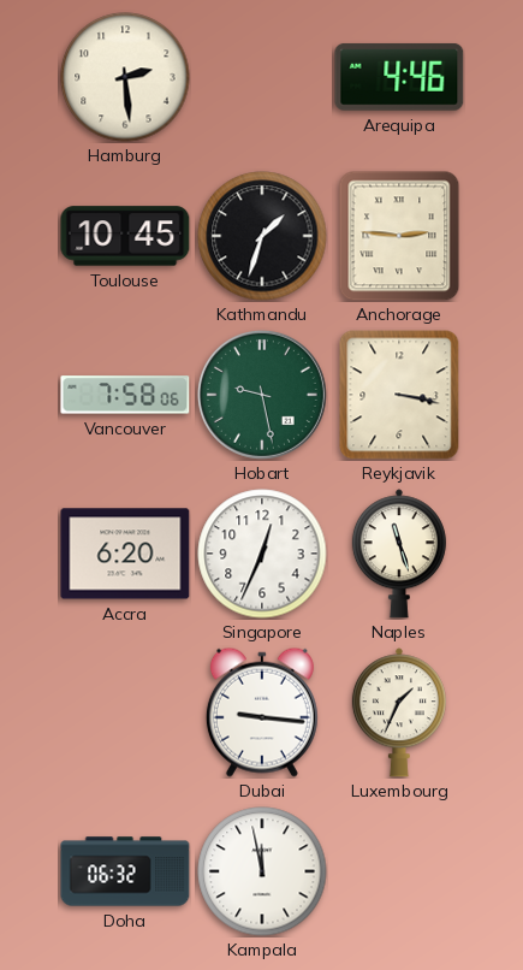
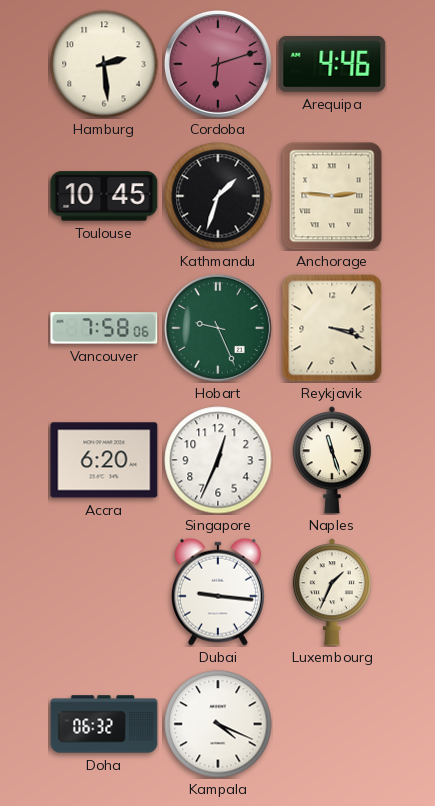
Cordoba: none -> 6:12
Hobart: 9:28 -> 9:26
Reykjavik: 3:17 -> 3:18
Kampala: 11:58 -> 4:19
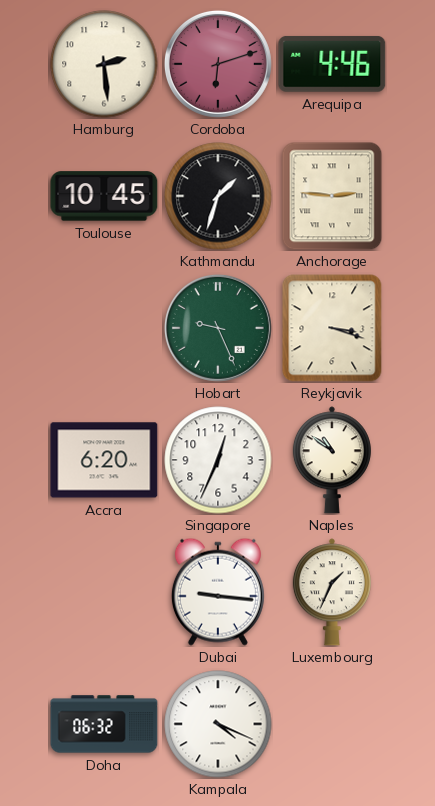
Vancouver: 7:58 -> none
Naples: 11:27 -> 10:51
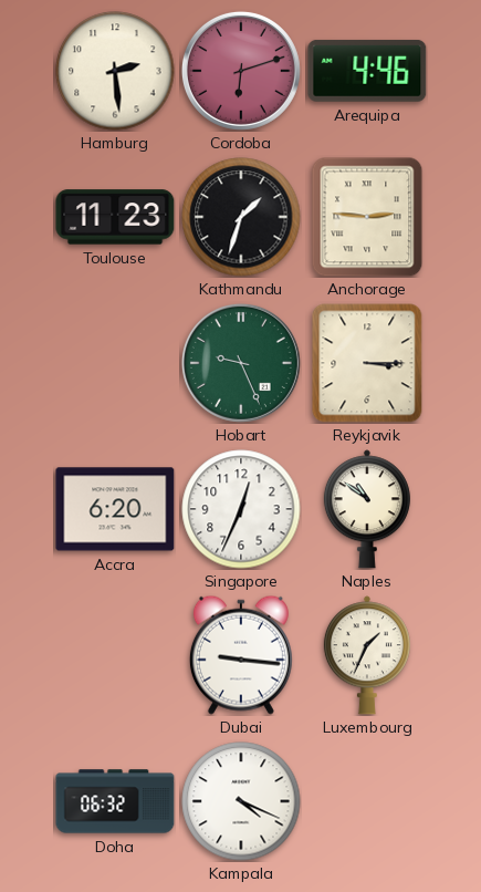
Toulouse: 10:45 -> 11:23
Reykjavik: 3:18 -> 3:15
